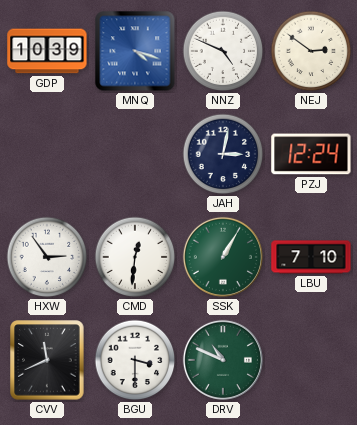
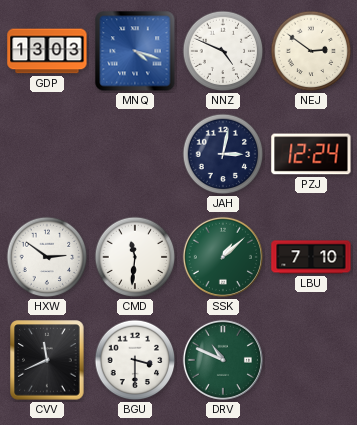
GDP: 10:39 -> 13:03
HXW: 2:54 -> 2:51
CMD: 12:31 -> 11:31
SSK: 1:05 -> 1:08
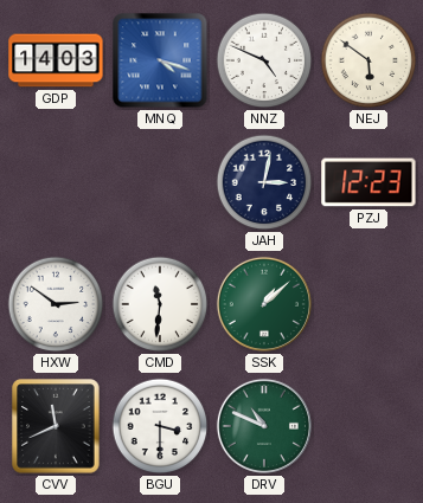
GDP: 13:03 -> 14:03
NEJ: 2:51 -> 5:51
PZJ: 12:24 -> 12:23
LBU: 7:10 -> none
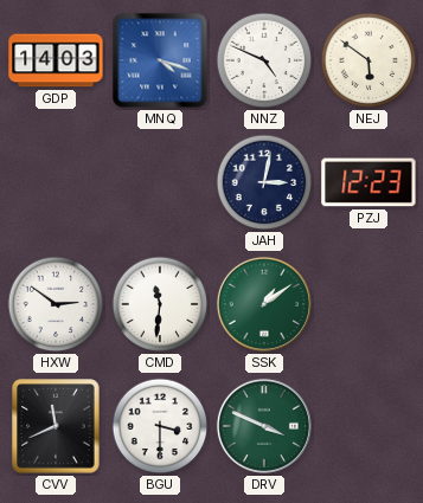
SSK: 1:08 -> 1:09
DRV: 10:49 -> 3:49
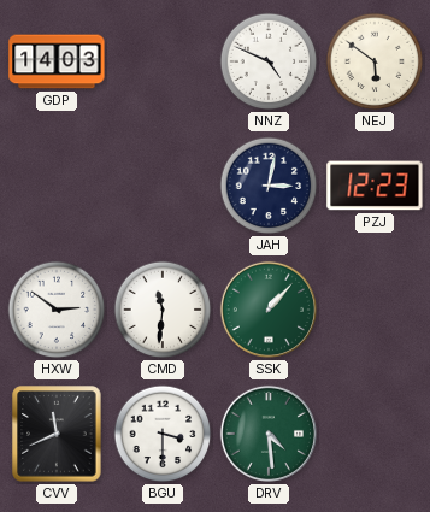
MNQ: 4:18 -> none
SSK: 1:09 -> 1:07
DRV: 3:49 -> 4:29
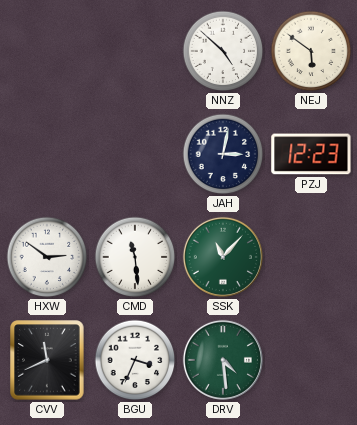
GDP: 14:03 -> none
NNZ: 4:49 -> 4:52
CMD: 11:31 -> 11:29
SSK: 1:07 -> 11:07
BGU: 3:30 -> 3:34
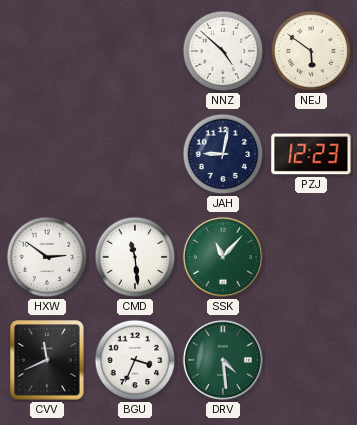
JAH: 3:02 -> 9:02
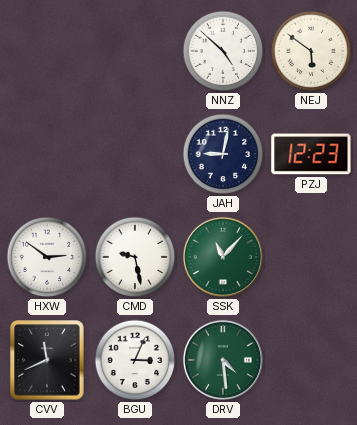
CMD: 11:29 -> 9:28
BGU: 3:34 -> 3:04
